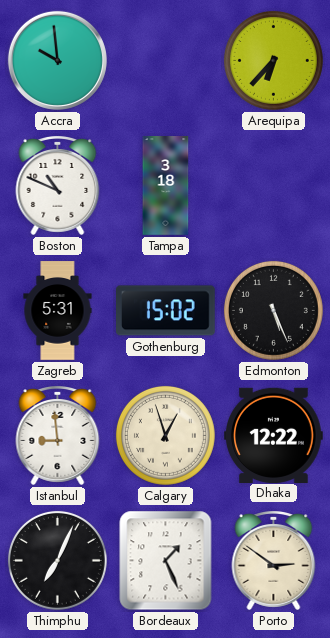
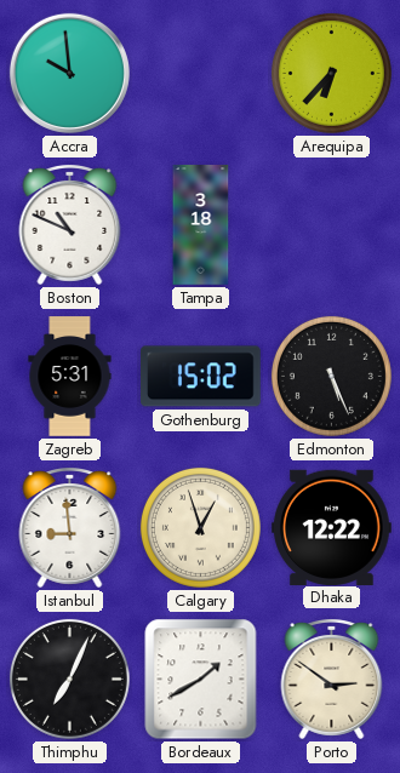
Bordeaux: 1:26 -> 1:40
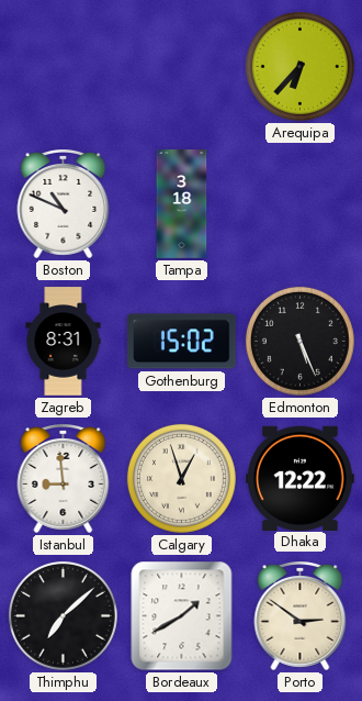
Accra: 9:59 -> none
Zagreb: 5:31 -> 8:31
Thimphu: 7:04 -> 7:08
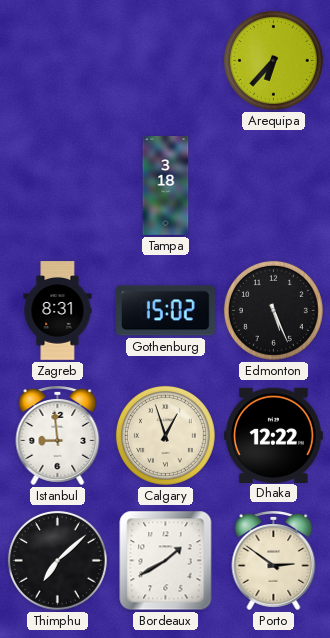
Boston: 10:49 -> none
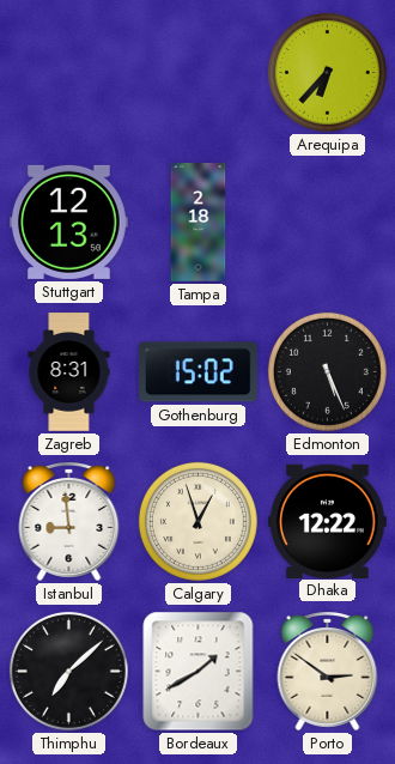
Stuttgart: none -> 12:13
Tampa: 3:18 -> 2:18
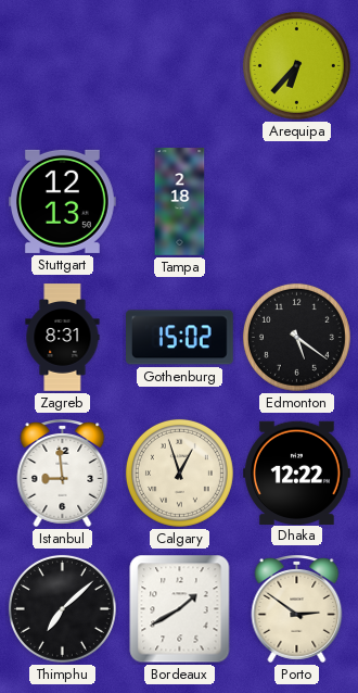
Edmonton: 5:26 -> 5:21
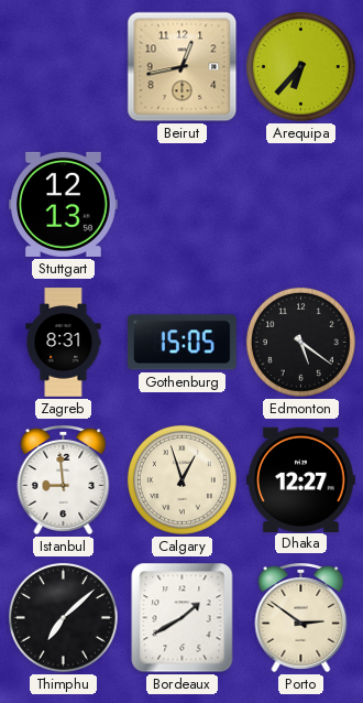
Beirut: none -> 12:43
Tampa: 2:18 -> none
Gothenburg: 15:02 -> 15:05
Dhaka: 12:22 -> 12:27
